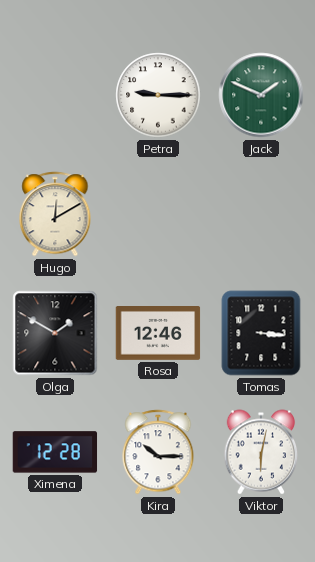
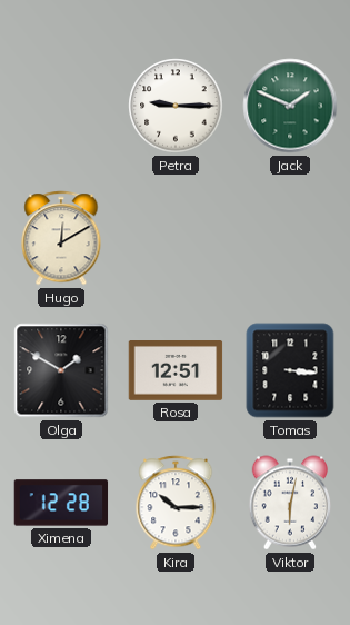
Rosa: 12:46 -> 12:51
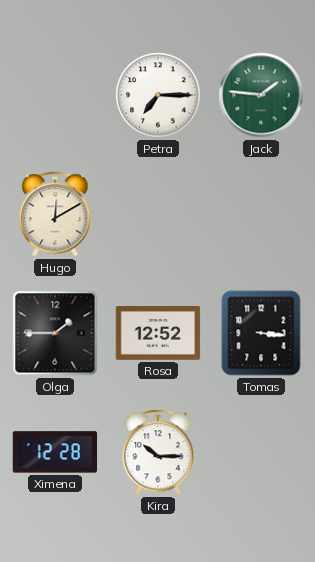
Petra: 9:15 -> 7:15
Jack: 1:49 -> 1:46
Olga: 1:50 -> 1:45
Rosa: 12:51 -> 12:52
Viktor: 6:02 -> none
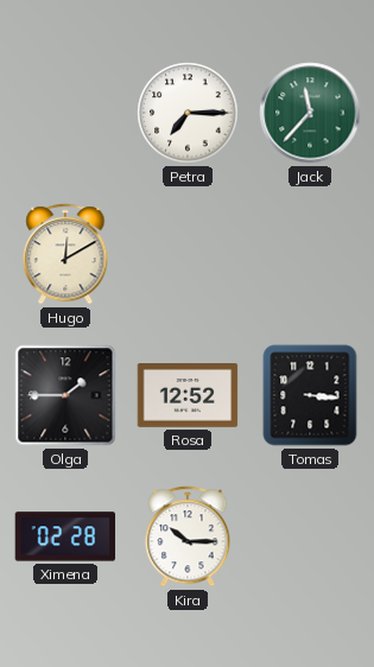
Jack: 1:46 -> 11:37
Ximena: 12:28 -> 02:28
